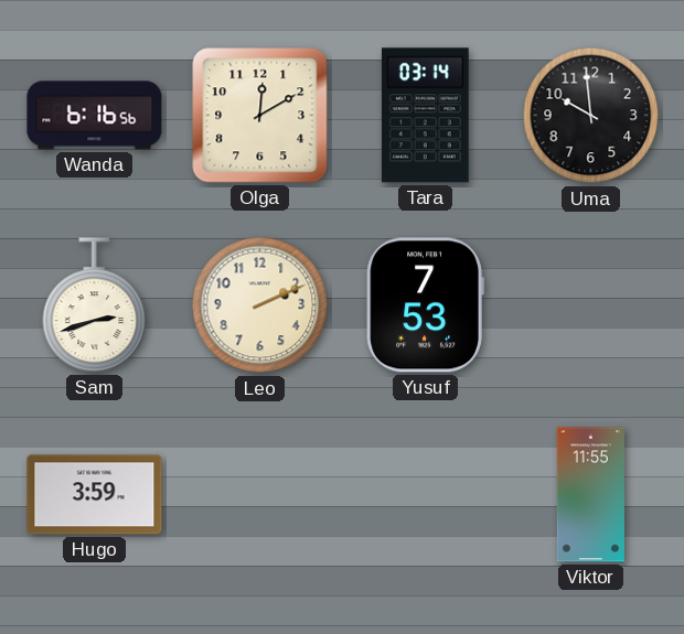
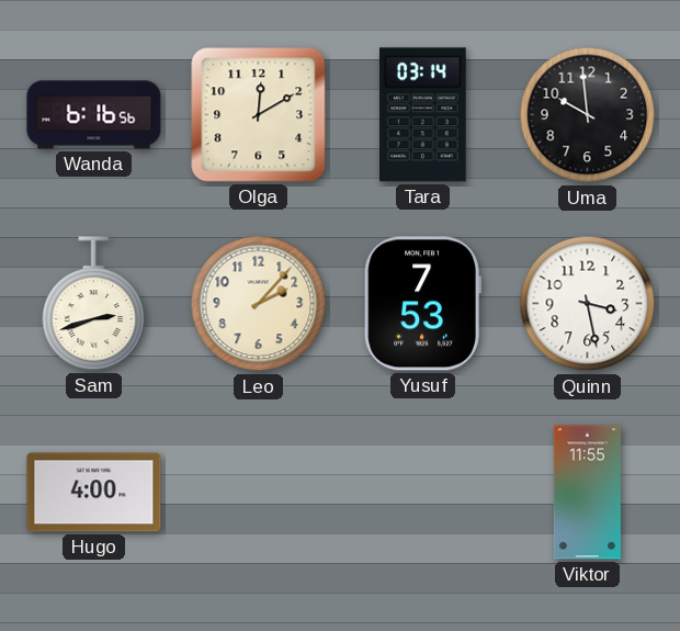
Leo: 2:11 -> 2:07
Quinn: none -> 3:28
Hugo: 3:59 -> 4:00
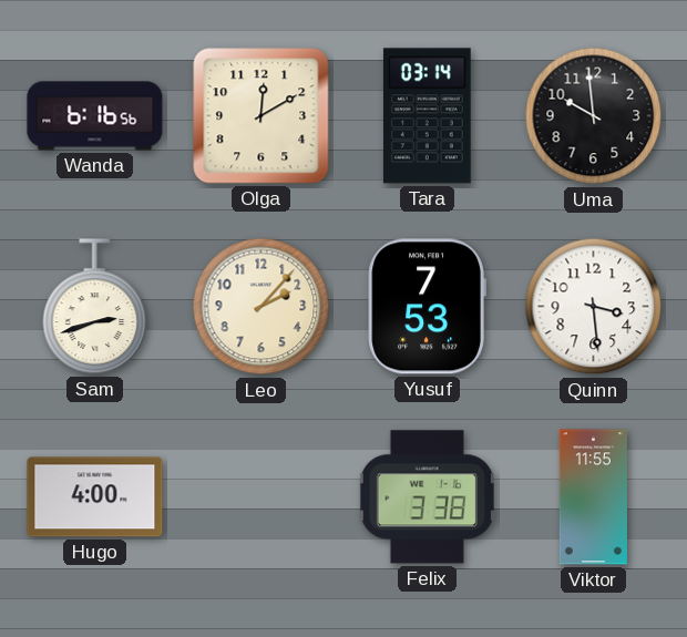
Quinn: 3:28 -> 3:29
Felix: none -> 3:38
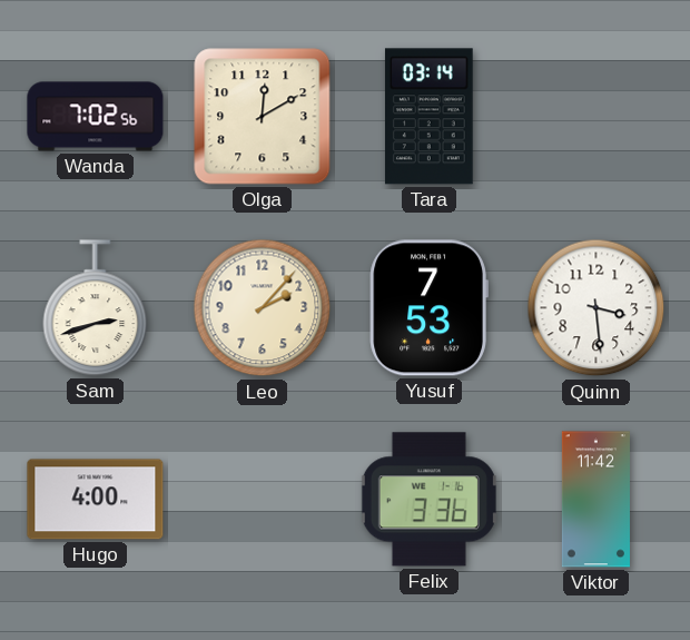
Wanda: 6:16 -> 7:02
Uma: 9:59 -> none
Felix: 3:38 -> 3:36
Viktor: 11:55 -> 11:42
